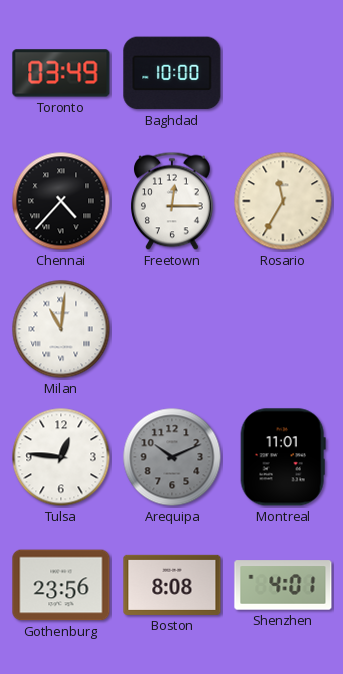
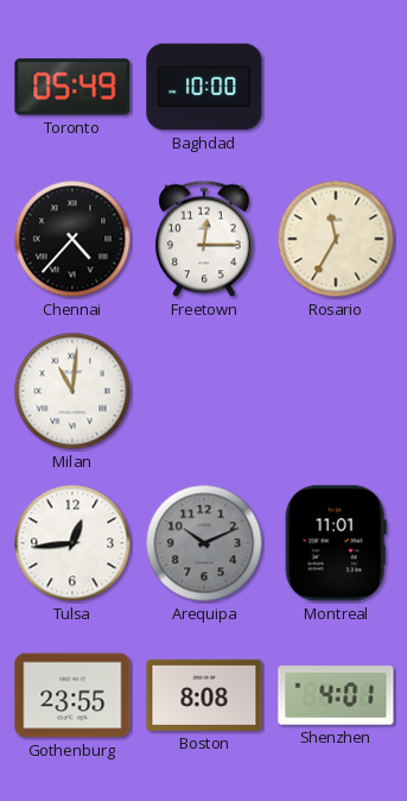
Toronto: 03:49 -> 05:49
Tulsa: 12:46 -> 12:44
Gothenburg: 23:56 -> 23:55
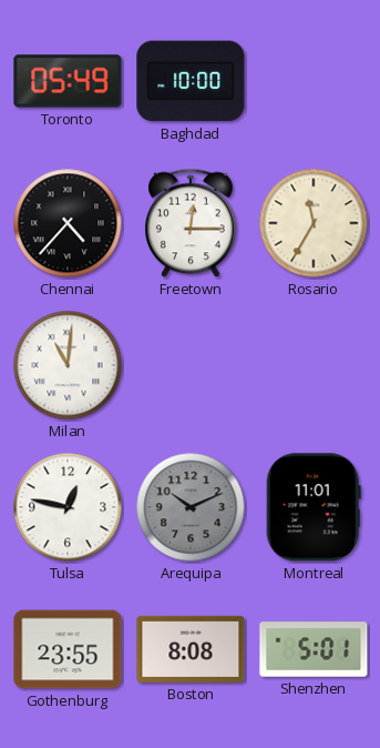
Tulsa: 12:44 -> 12:47
Shenzhen: 4:01 -> 5:01
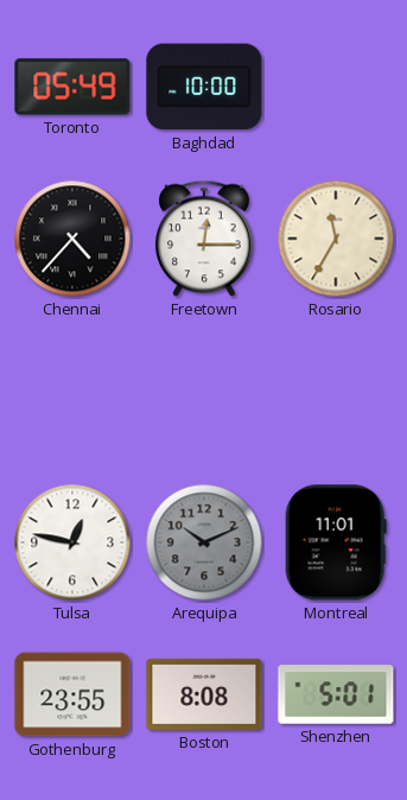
Milan: 11:01 -> none
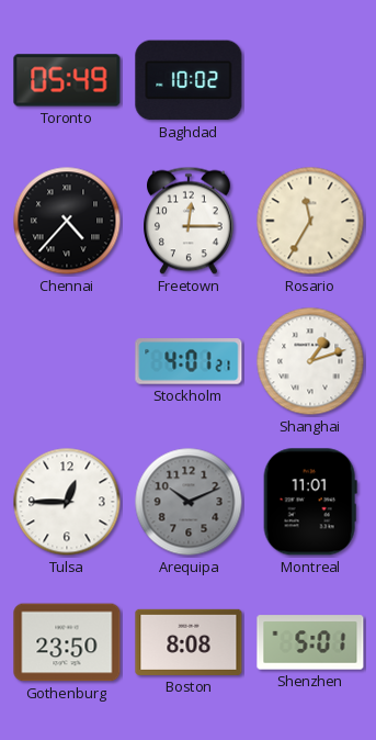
Baghdad: 10:00 -> 10:02
Stockholm: none -> 4:01
Shanghai: none -> 1:12
Tulsa: 12:47 -> 12:45
Gothenburg: 23:55 -> 23:50
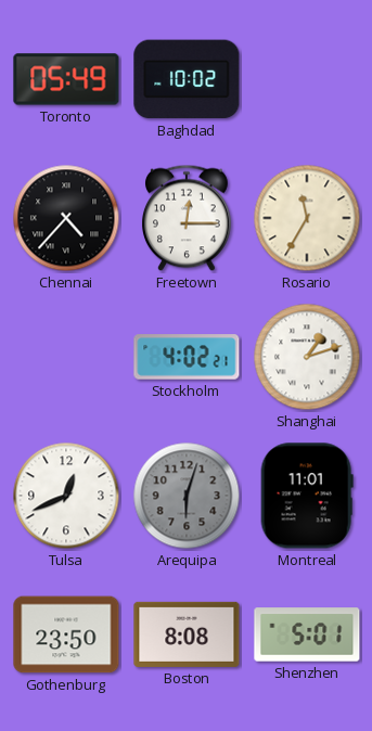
Stockholm: 4:01 -> 4:02
Tulsa: 12:45 -> 12:41
Arequipa: 10:11 -> 6:03
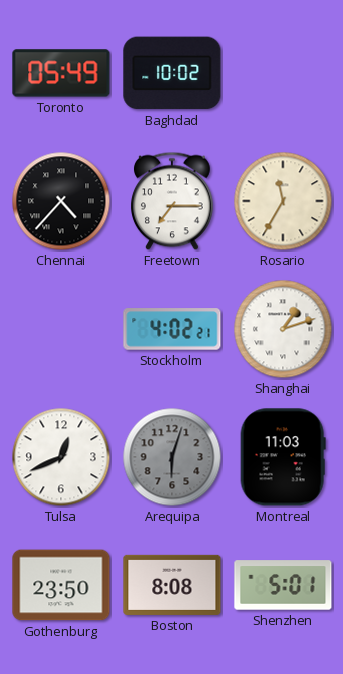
Freetown: 12:15 -> 7:15
Montreal: 11:01 -> 11:03
